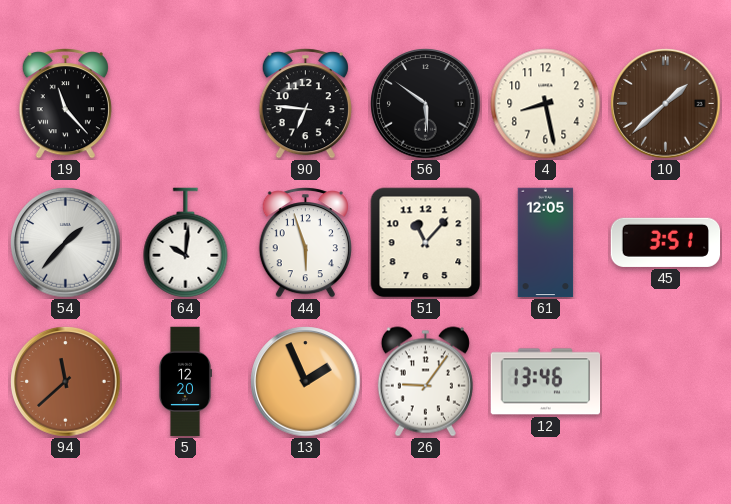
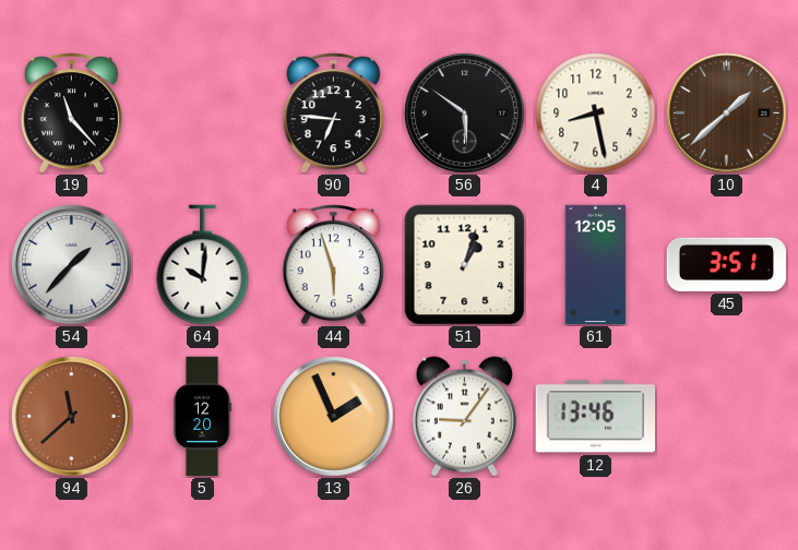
51: 11:07 -> 1:03
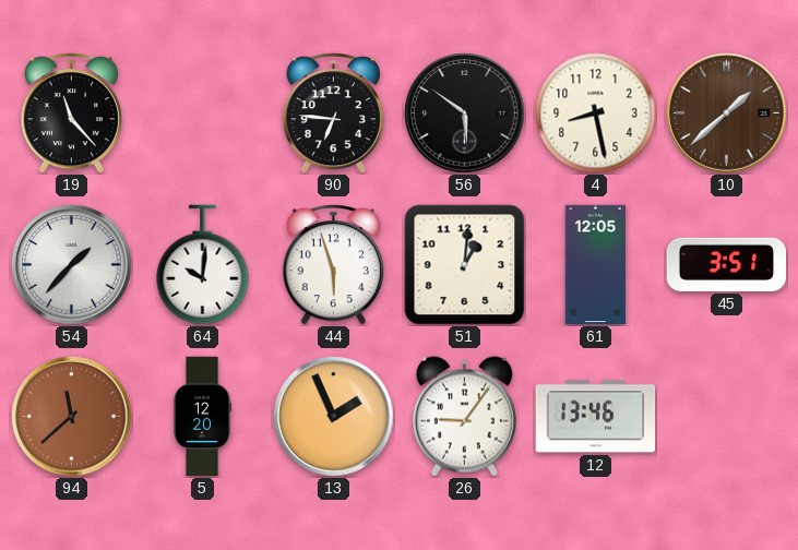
51: 1:03 -> 1:01
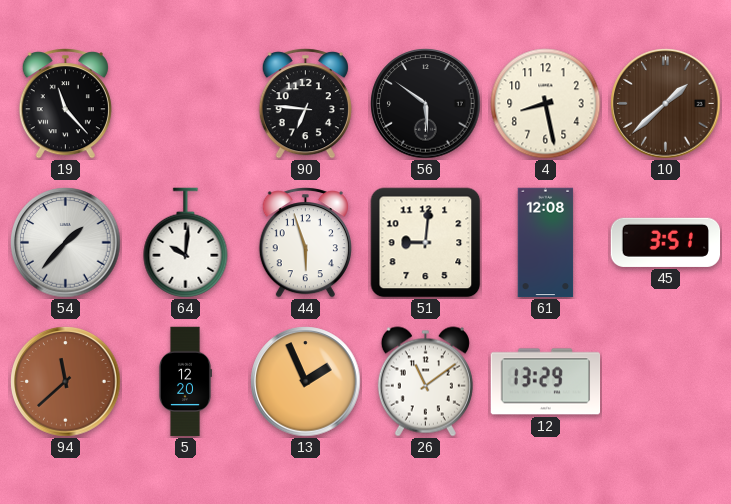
51: 1:01 -> 9:01
61: 12:05 -> 12:08
26: 9:06 -> 11:09
12: 13:46 -> 13:29
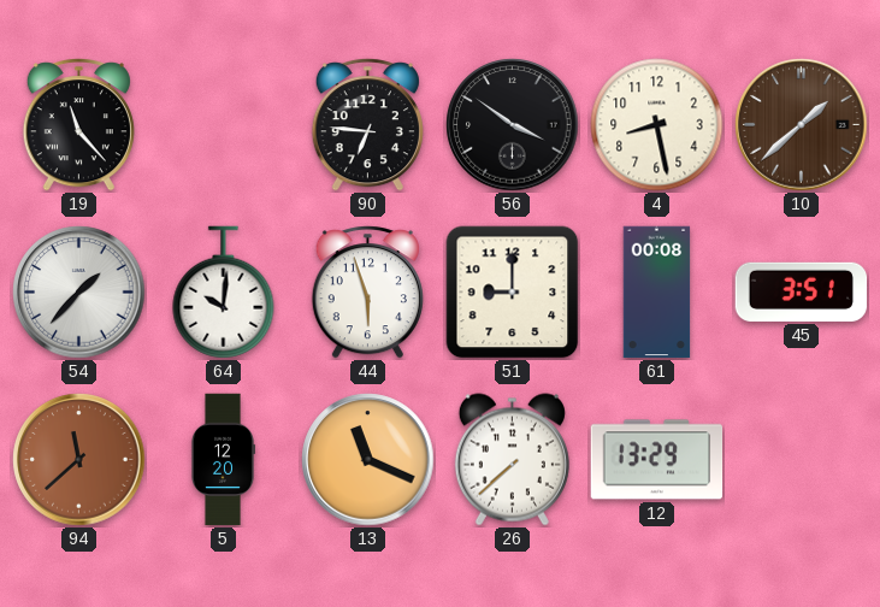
56: 5:51 -> 3:51
51: 9:01 -> 9:00
61: 12:08 -> 00:08
13: 1:56 -> 11:19
26: 11:09 -> 7:38
